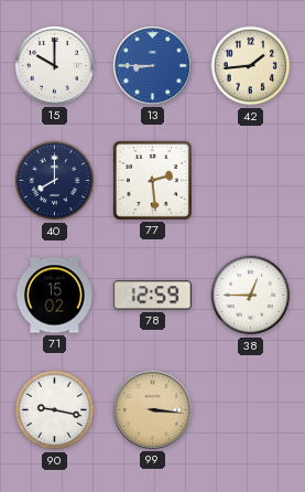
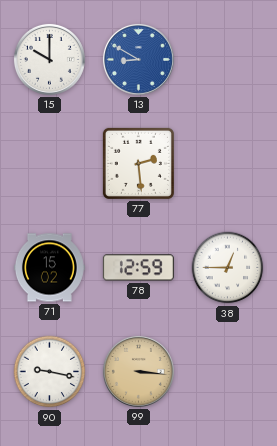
13: 8:45 -> 8:50
42: 1:44 -> none
40: 8:00 -> none
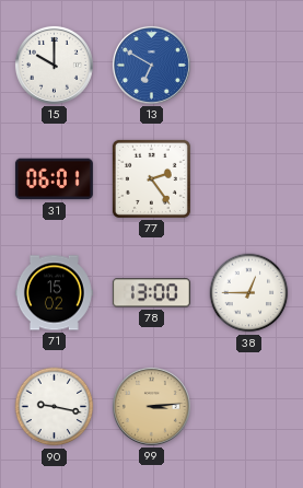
13: 8:50 -> 6:50
31: none -> 06:01
77: 2:29 -> 2:24
78: 12:59 -> 13:00
99: 3:16 -> 3:14
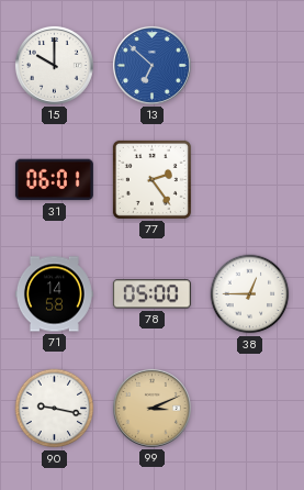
13: 6:50 -> 6:52
71: 15:02 -> 14:58
78: 13:00 -> 05:00
99: 3:14 -> 3:11
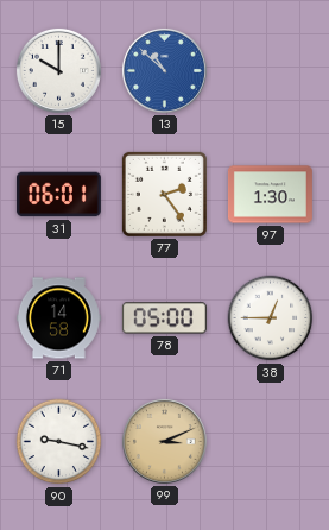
13: 6:52 -> 10:52
97: none -> 1:30
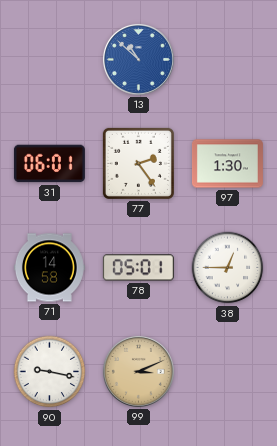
15: 10:00 -> none
78: 05:00 -> 05:01
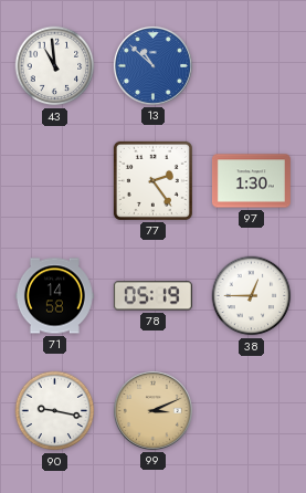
43: none -> 10:59
31: 06:01 -> none
78: 05:01 -> 05:19
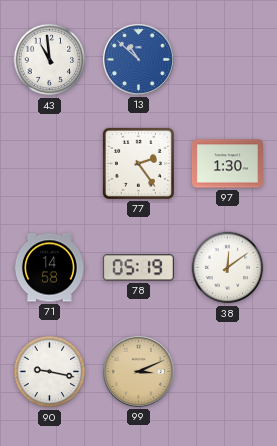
38: 12:45 -> 12:09
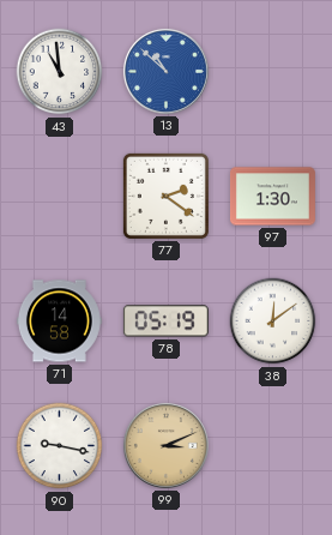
77: 2:24 -> 2:21
